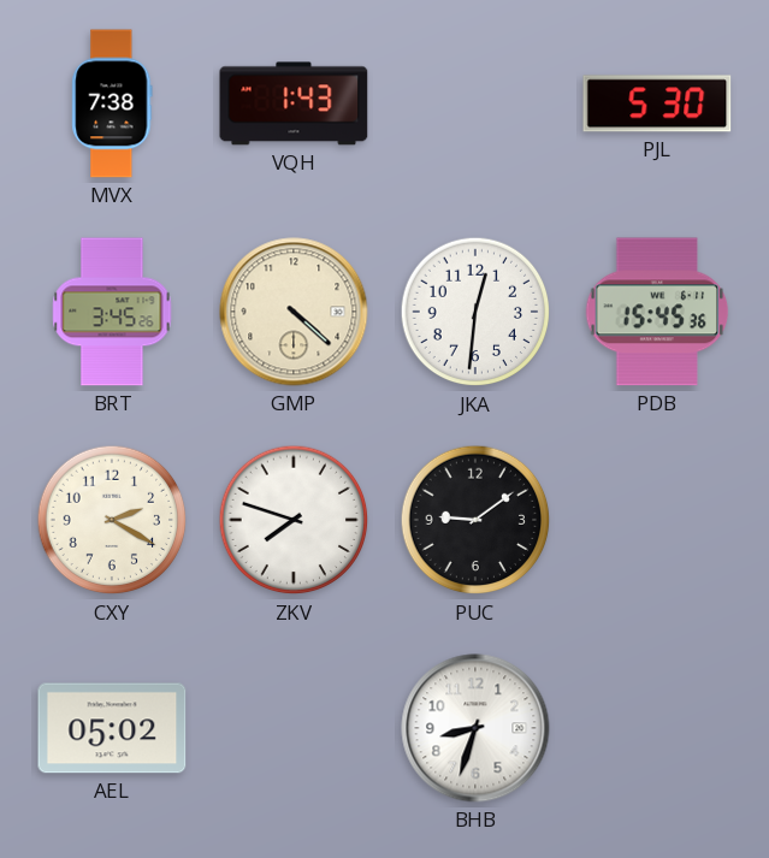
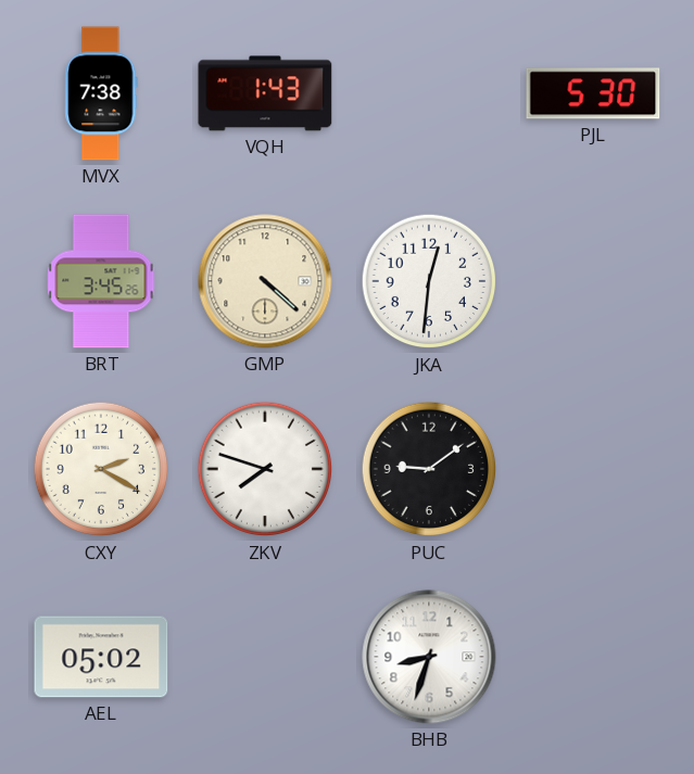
PDB: 15:45 -> none
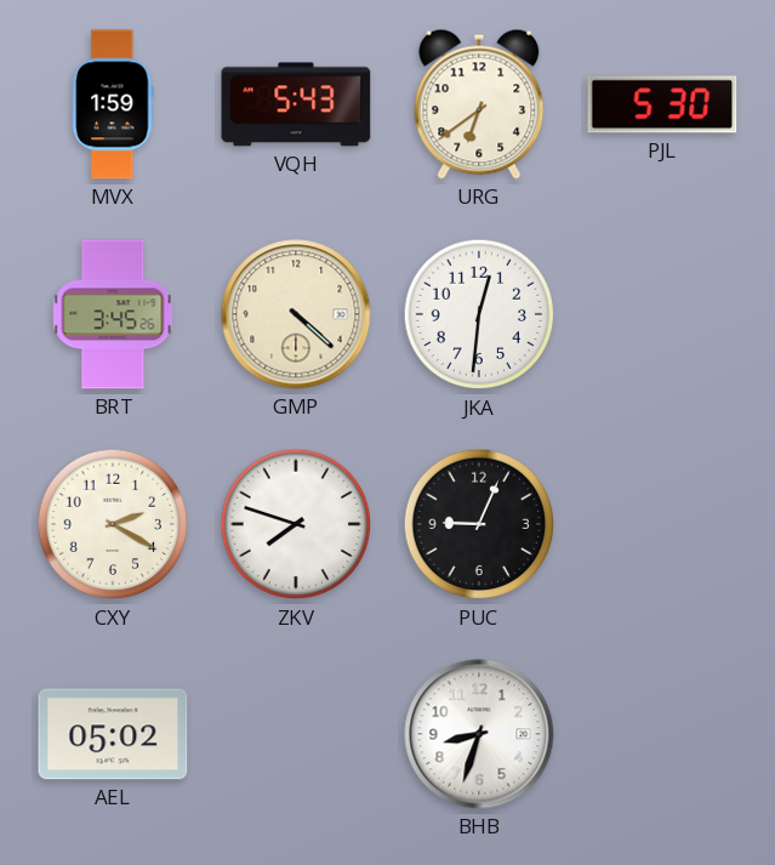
MVX: 7:38 -> 1:59
VQH: 1:43 -> 5:43
URG: none -> 6:39
PUC: 9:09 -> 9:04
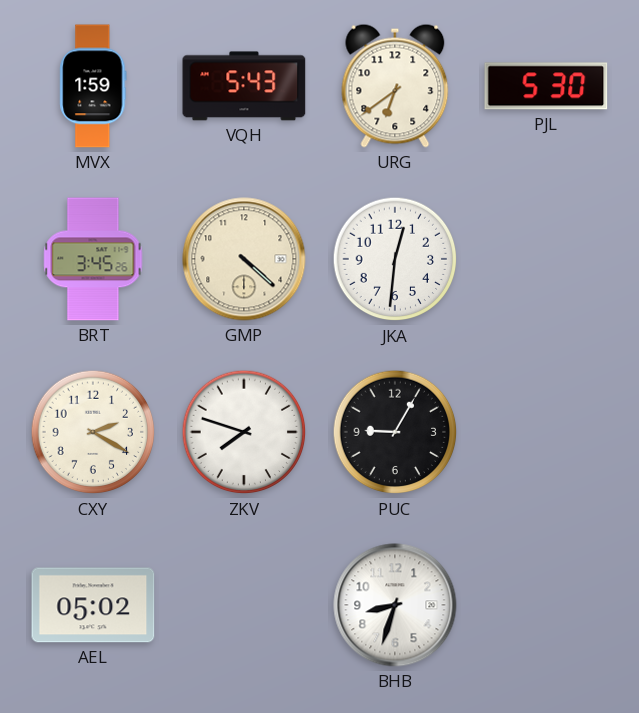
PUC: 9:04 -> 9:05
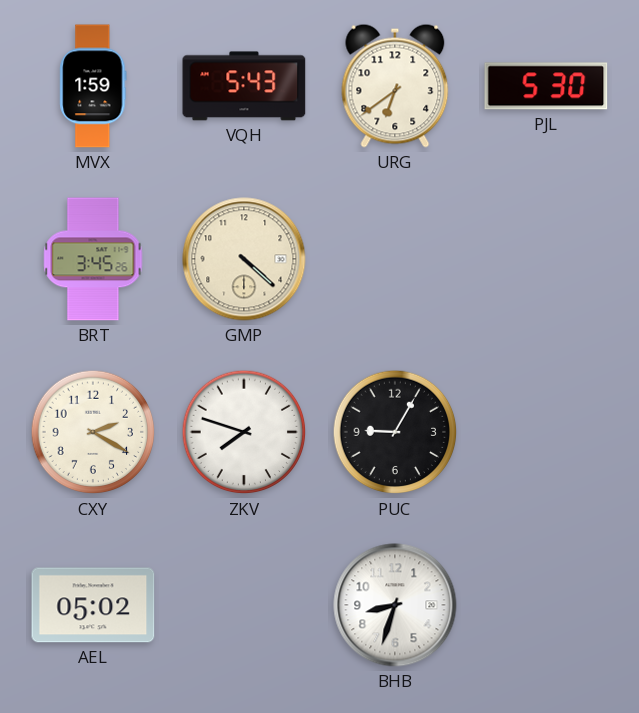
JKA: 12:31 -> none
